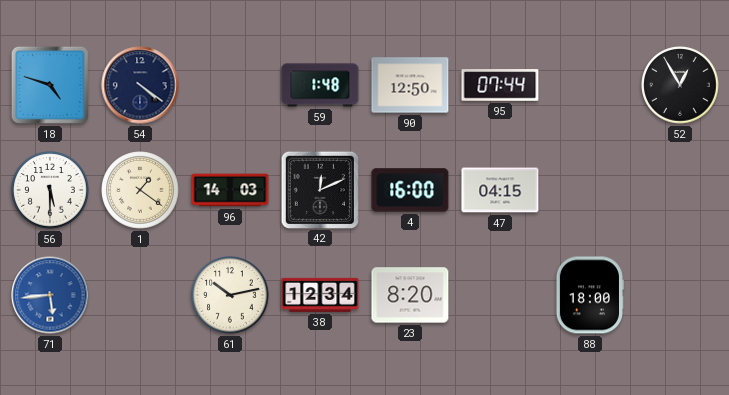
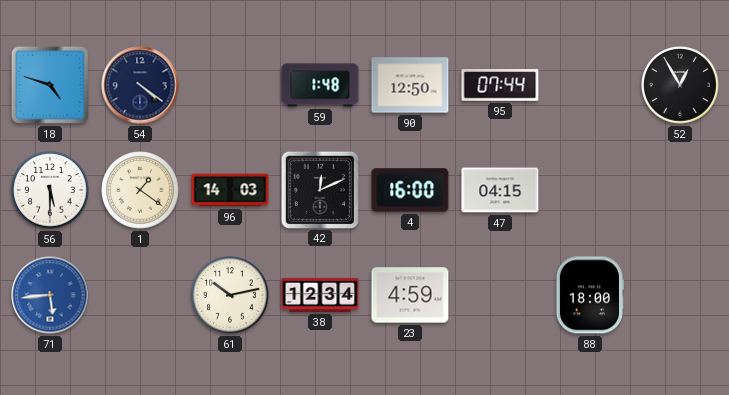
23: 8:20 -> 4:59
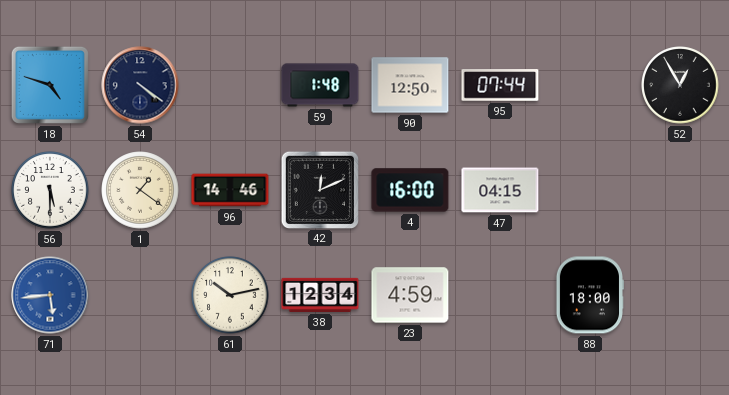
96: 14:03 -> 14:46
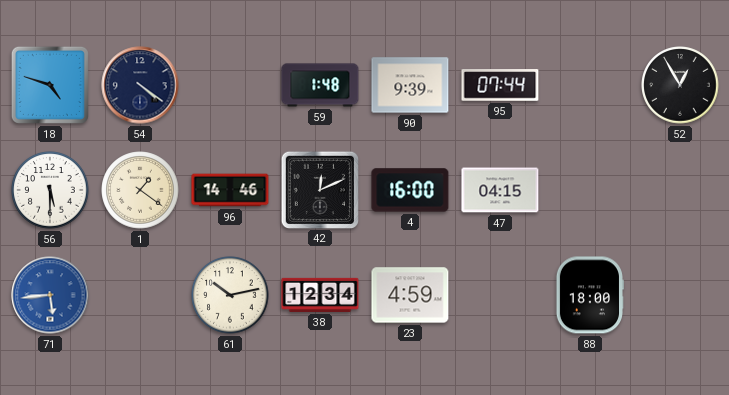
90: 12:50 -> 9:39
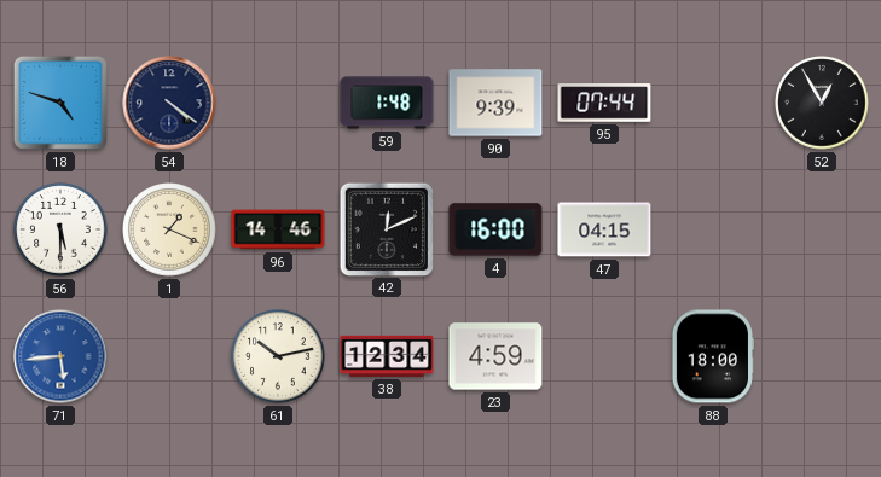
1: 1:21 -> 1:19
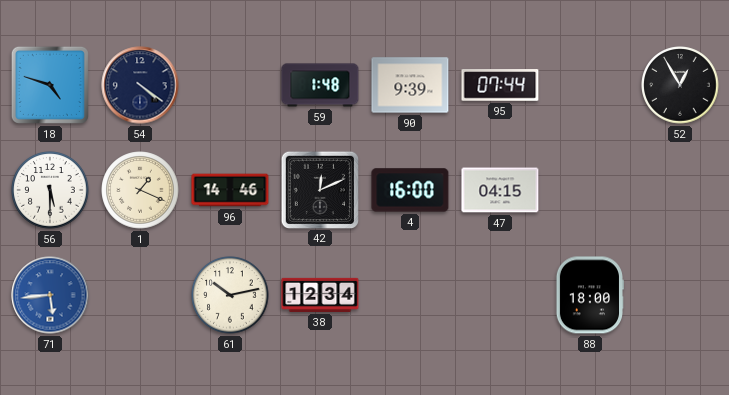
23: 4:59 -> none
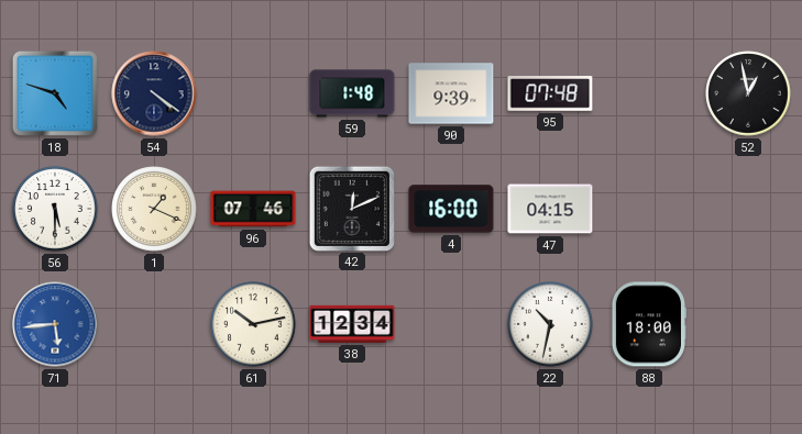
95: 07:44 -> 07:48
52: 12:55 -> 12:58
96: 14:46 -> 07:46
22: none -> 10:32
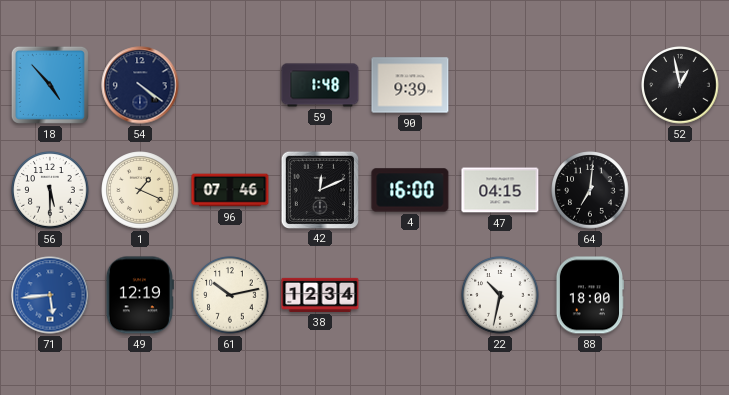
18: 4:48 -> 4:53
95: 07:48 -> none
64: none -> 7:01
49: none -> 12:19
